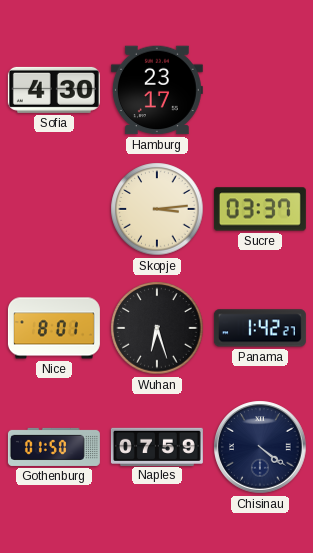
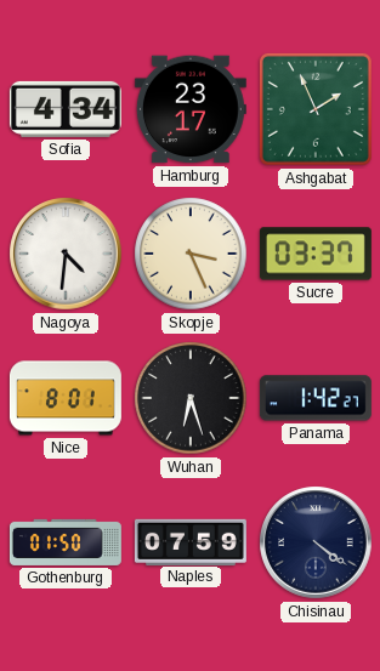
Sofia: 4:30 -> 4:34
Ashgabat: none -> 1:56
Nagoya: none -> 4:31
Skopje: 3:14 -> 3:26
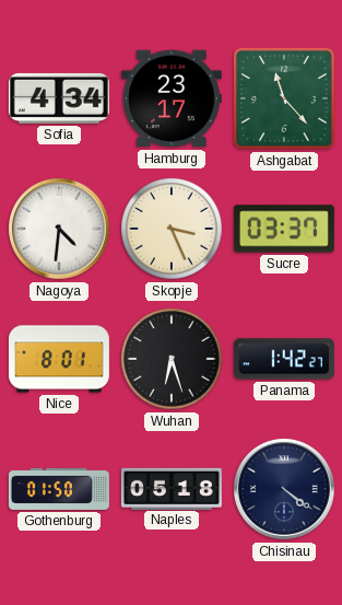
Ashgabat: 1:56 -> 11:23
Naples: 07:59 -> 05:18
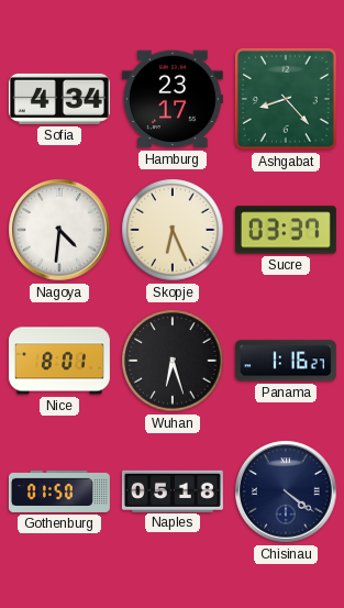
Ashgabat: 11:23 -> 8:23
Skopje: 3:26 -> 6:26
Panama: 1:42 -> 1:16
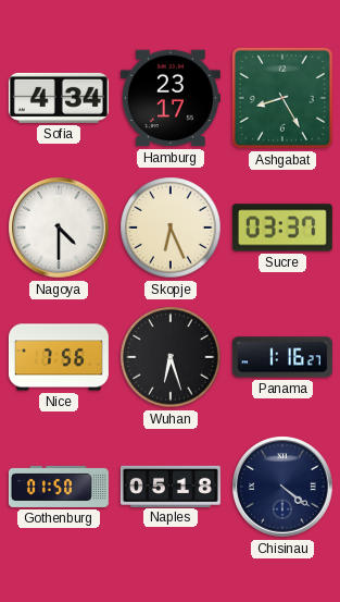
Ashgabat: 8:23 -> 8:25
Nagoya: 4:31 -> 4:30
Nice: 8:01 -> 7:56
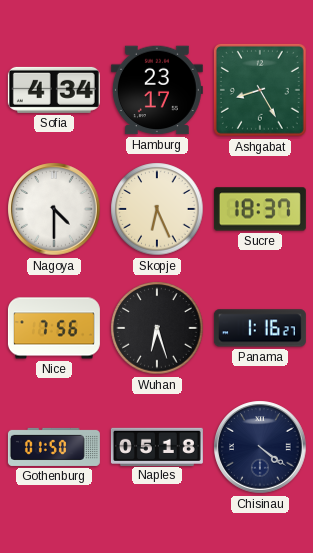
Sucre: 03:37 -> 18:37
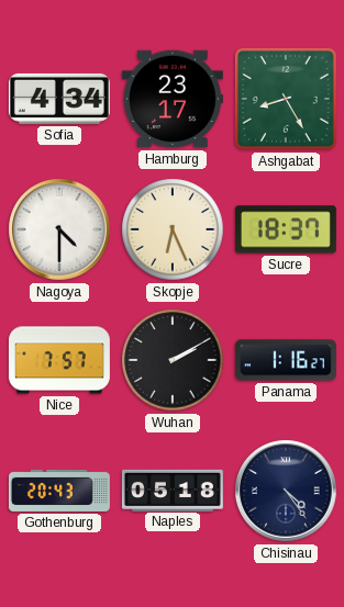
Nice: 7:56 -> 7:57
Wuhan: 6:27 -> 2:10
Gothenburg: 01:50 -> 20:43
Chisinau: 4:21 -> 4:24
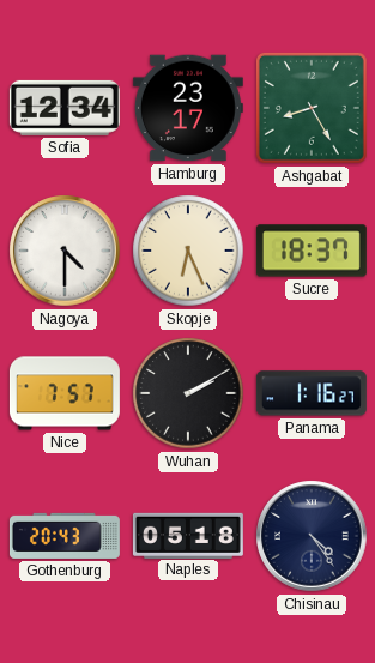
Sofia: 4:34 -> 12:34
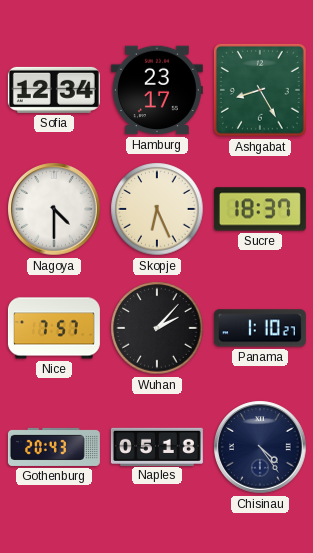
Wuhan: 2:10 -> 2:07
Panama: 1:16 -> 1:10
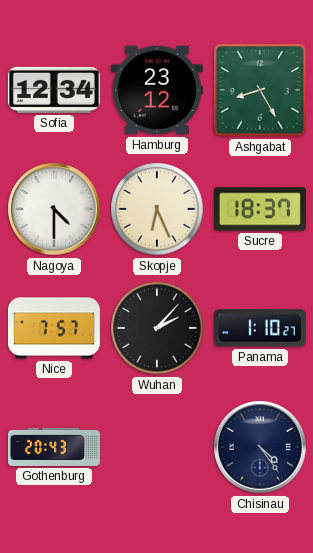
Hamburg: 23:17 -> 23:12
Naples: 05:18 -> none
